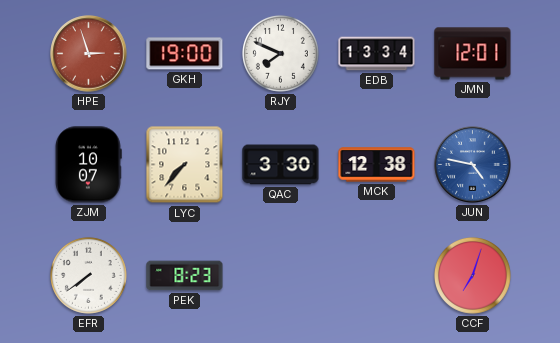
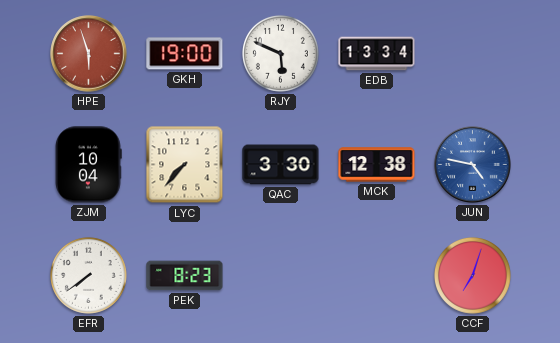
HPE: 2:57 -> 5:57
RJY: 7:49 -> 5:49
JMN: 12:01 -> none
ZJM: 10:07 -> 10:04
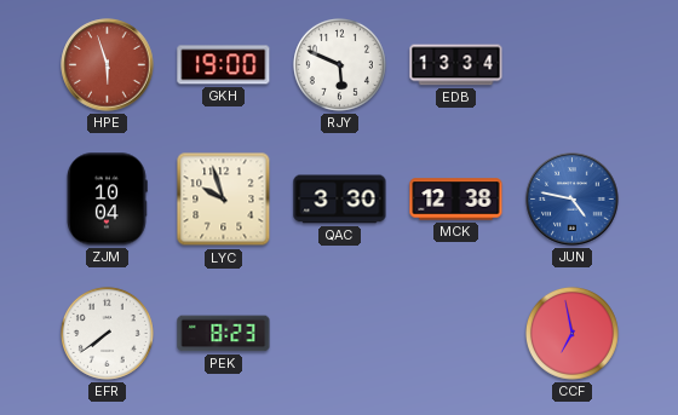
LYC: 7:37 -> 9:57
CCF: 7:03 -> 6:58
